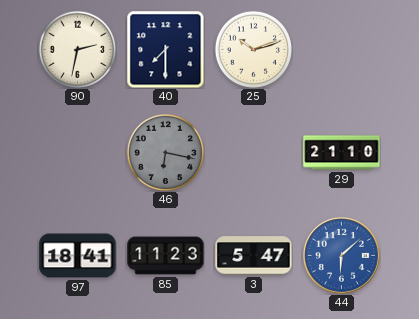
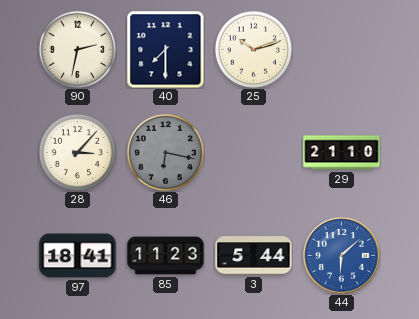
28: none -> 3:07
3: 5:47 -> 5:44
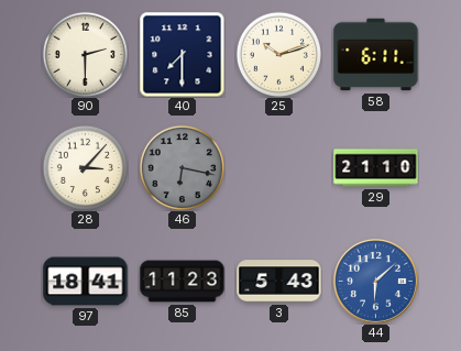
90: 2:32 -> 2:30
58: none -> 6:11
3: 5:44 -> 5:43
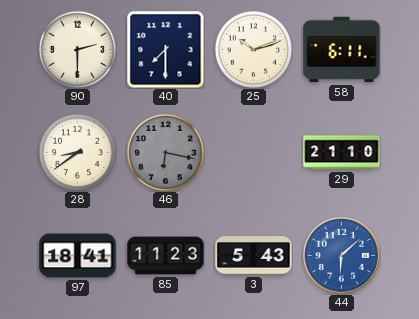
28: 3:07 -> 8:39
